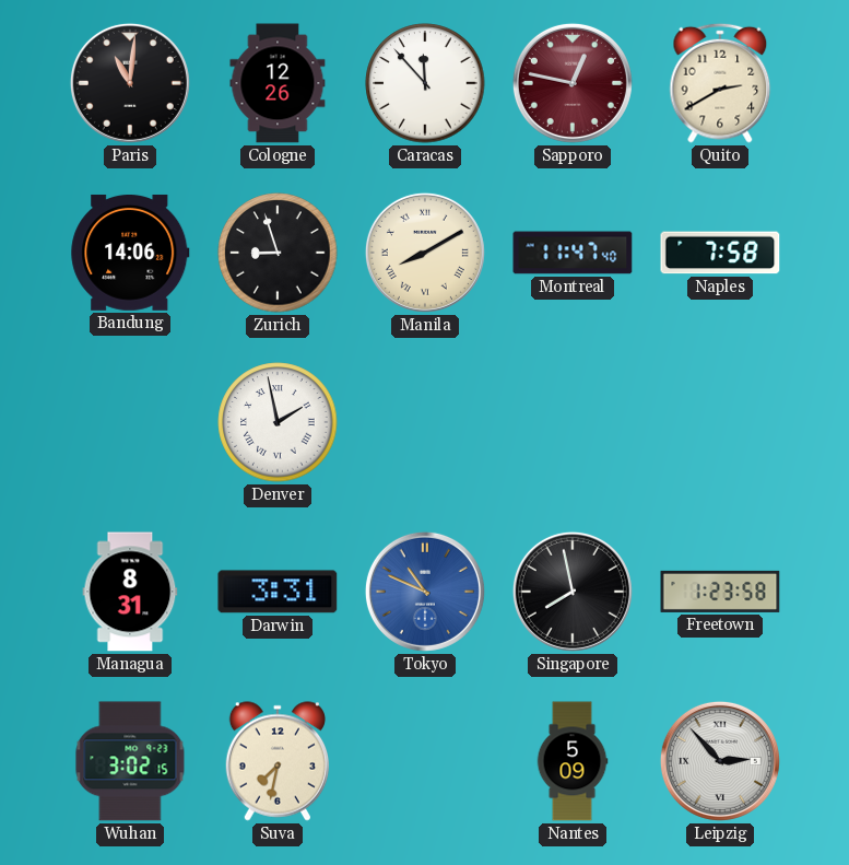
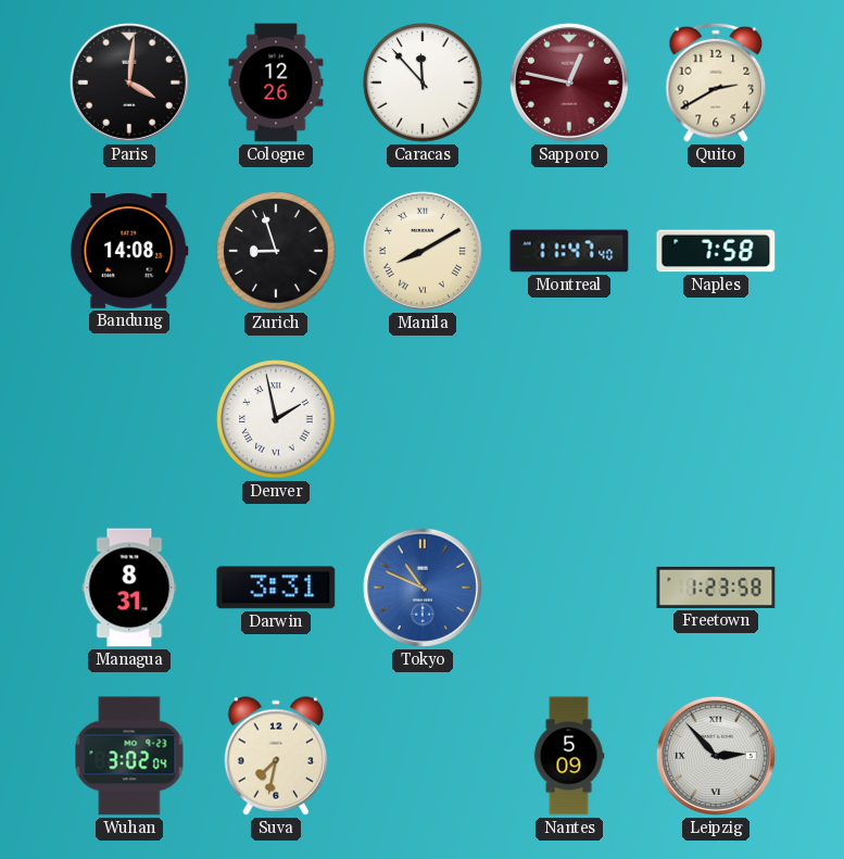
Paris: 11:01 -> 4:01
Bandung: 14:06 -> 14:08
Singapore: 7:58 -> none
Wuhan: 3:02:15 -> 3:02:04
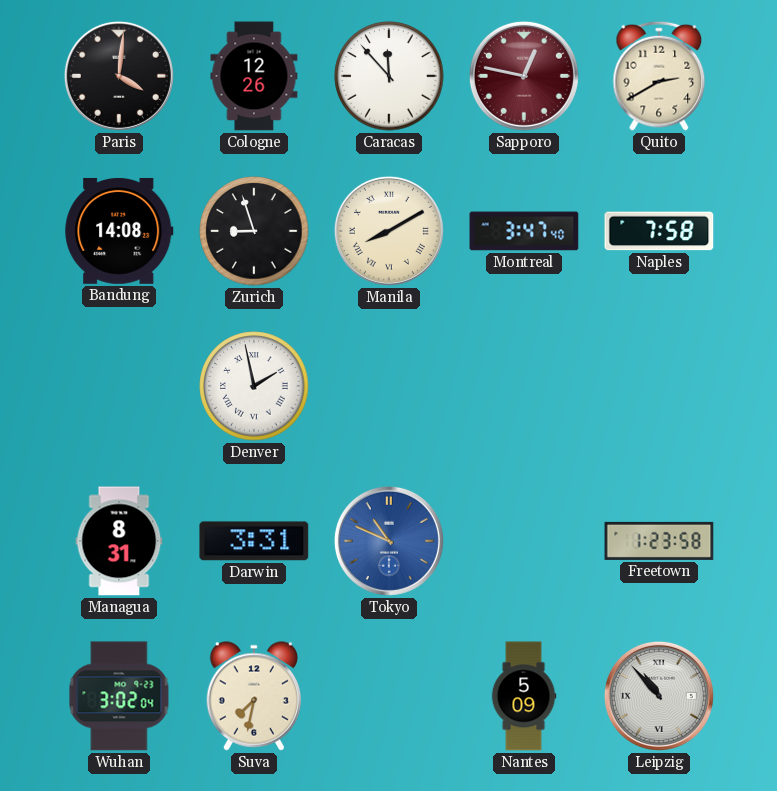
Montreal: 11:47 -> 3:47
Leipzig: 2:53 -> 10:53
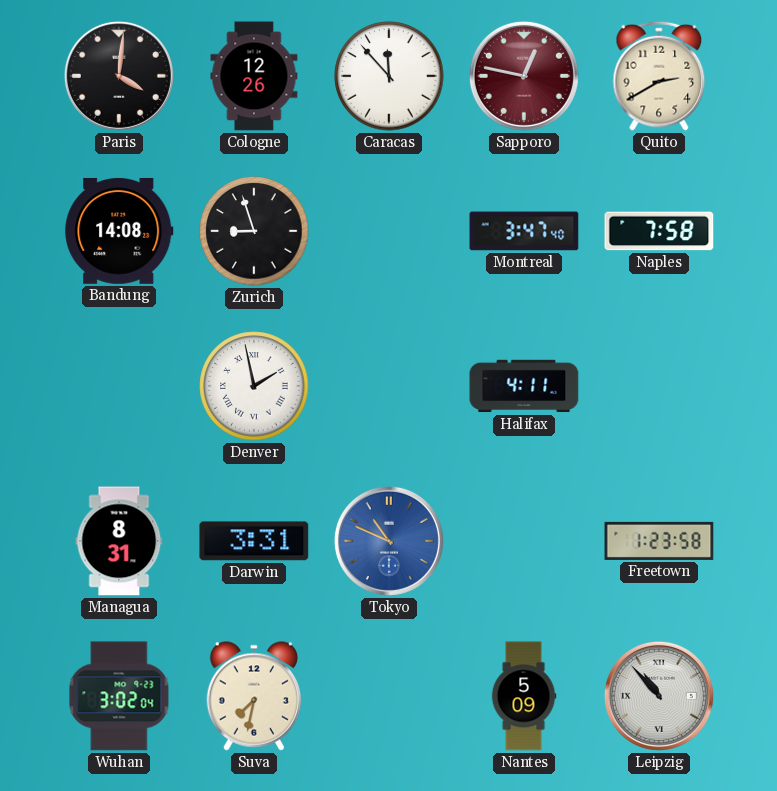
Manila: 8:10 -> none
Halifax: none -> 4:11
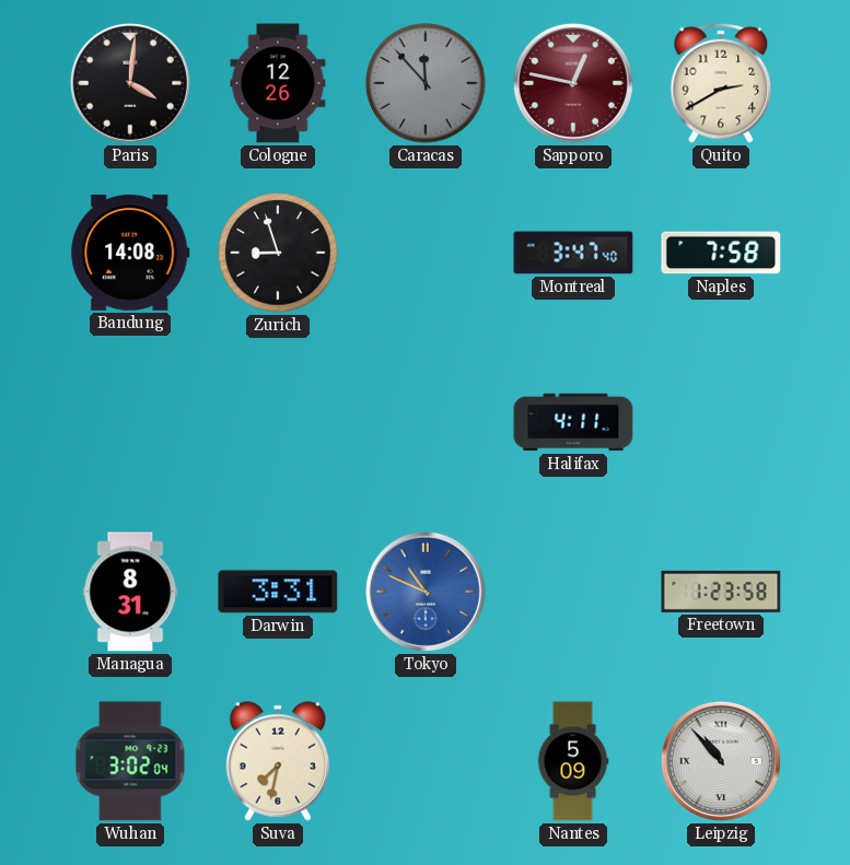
Caracas dial: white -> grey
Denver: 1:58 -> none
